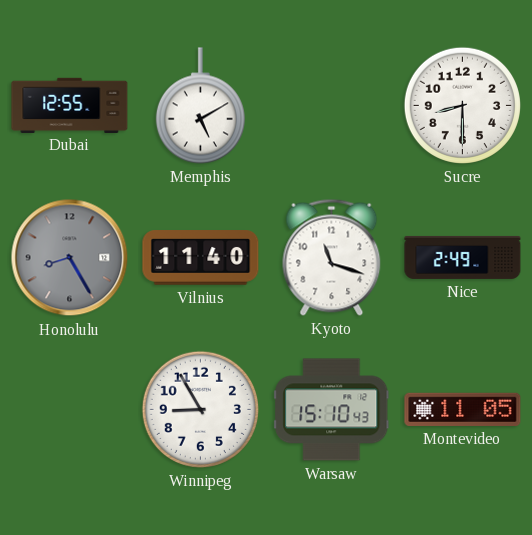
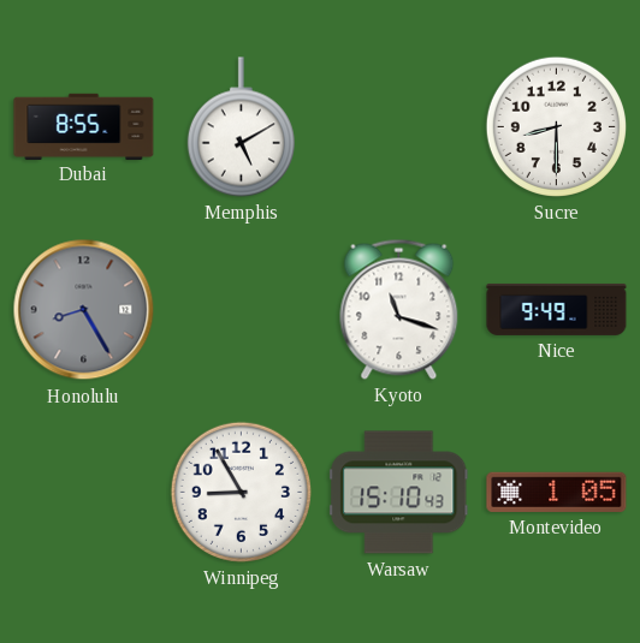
Dubai: 12:55 -> 8:55
Vilnius: 11:40 -> none
Nice: 2:49 -> 9:49
Montevideo: 11:05 -> 1:05
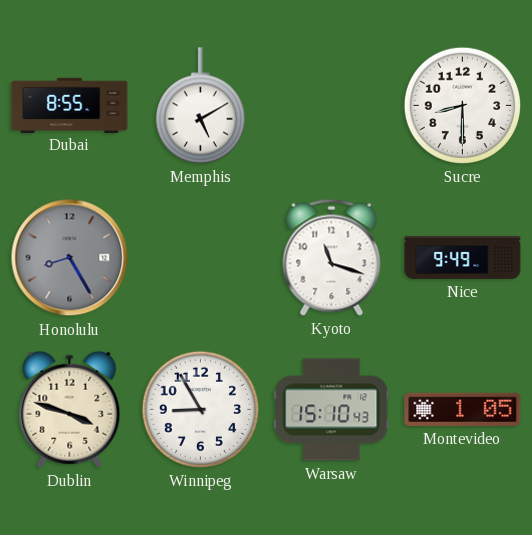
Dublin: none -> 3:48
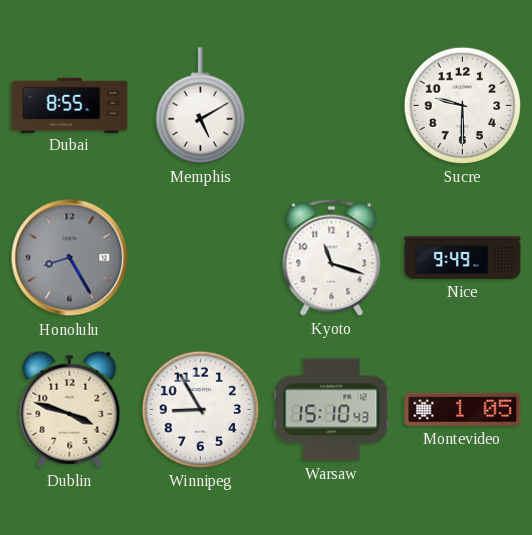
Sucre: 8:30 -> 9:30
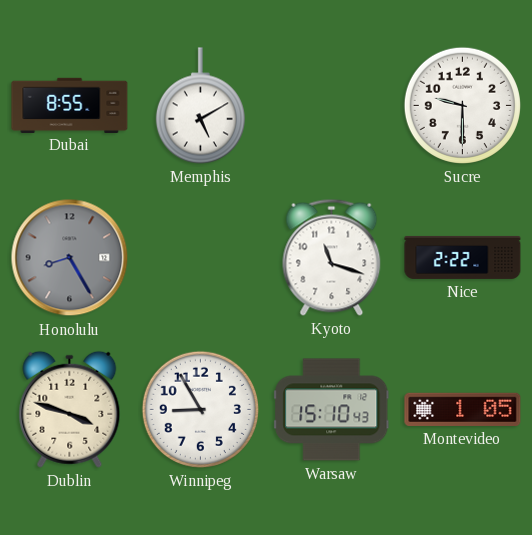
Nice: 9:49 -> 2:22
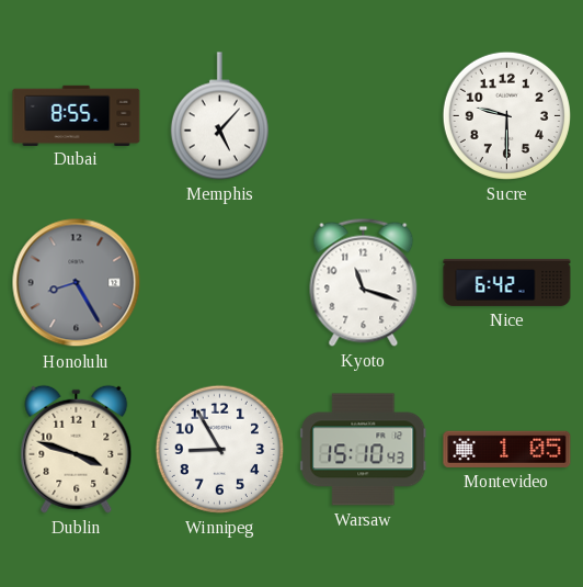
Memphis: 5:10 -> 5:07
Nice: 2:22 -> 6:42
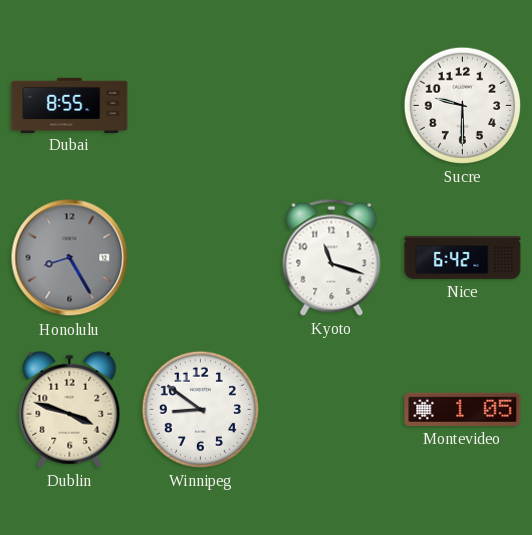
Memphis: 5:07 -> none
Winnipeg: 8:55 -> 8:51
Warsaw: 15:10 -> none
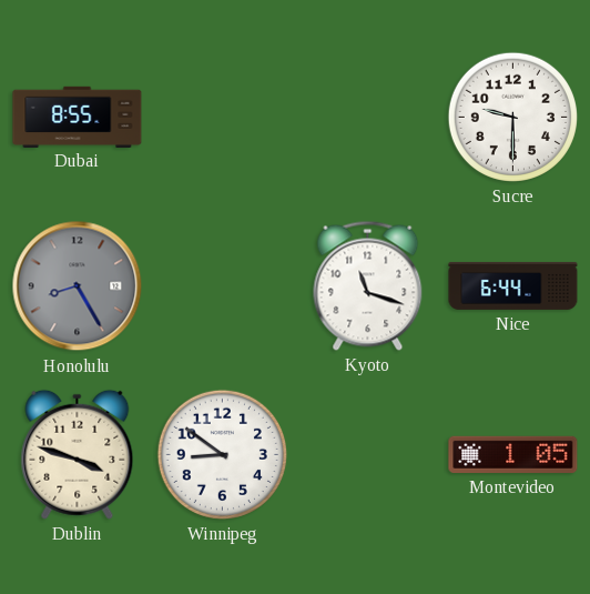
Nice: 6:42 -> 6:44
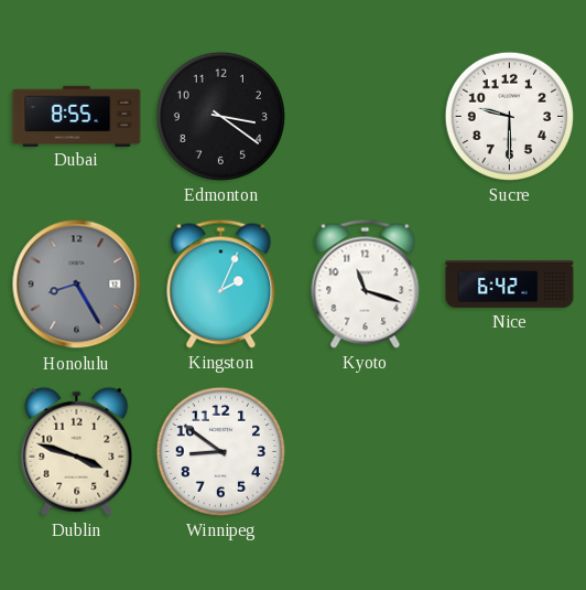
Edmonton: none -> 3:21
Kingston: none -> 2:04
Nice: 6:44 -> 6:42
Montevideo: 1:05 -> none
